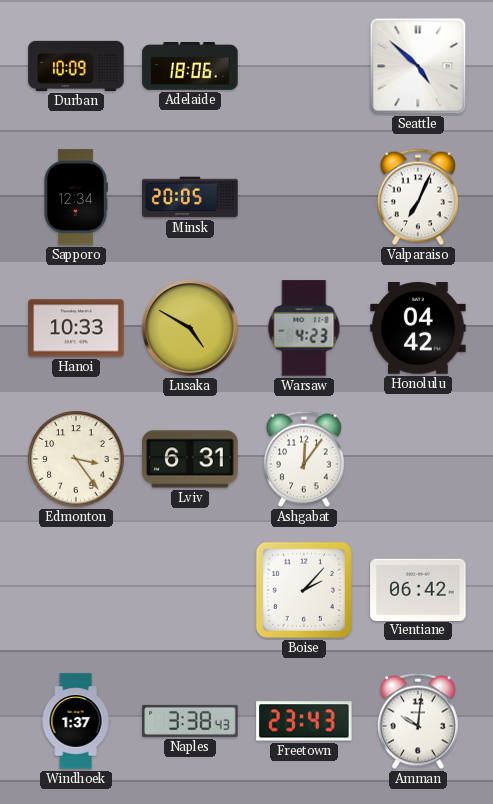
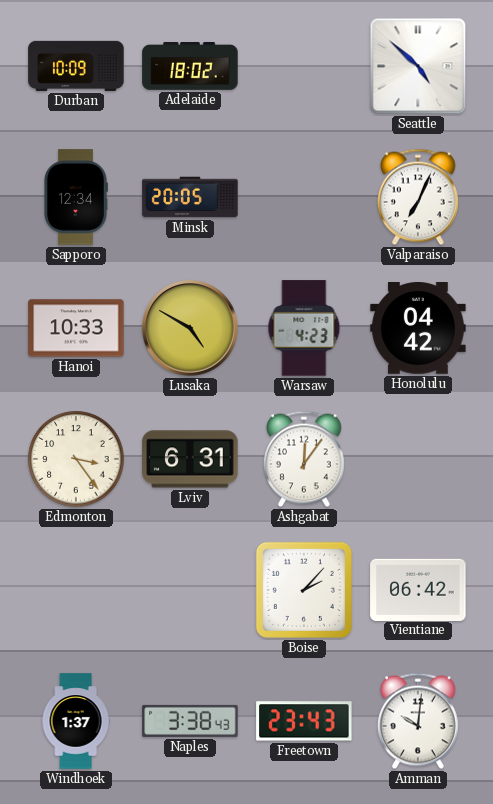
Adelaide: 18:06 -> 18:02
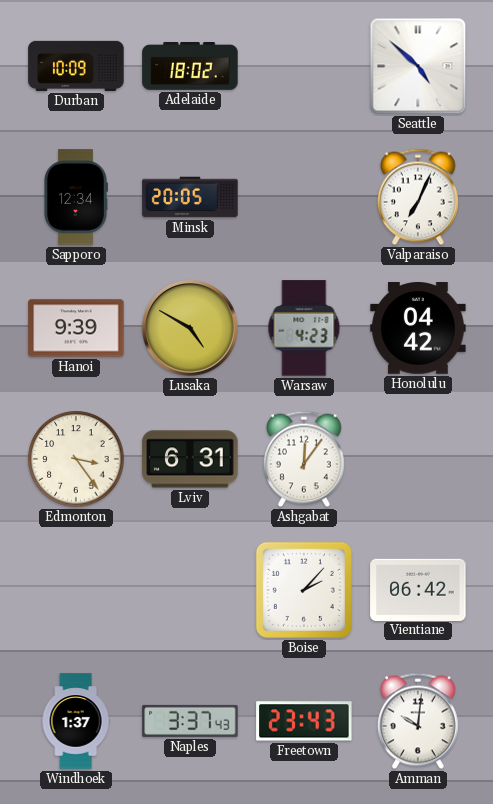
Hanoi: 10:33 -> 9:39
Naples: 3:38 -> 3:37
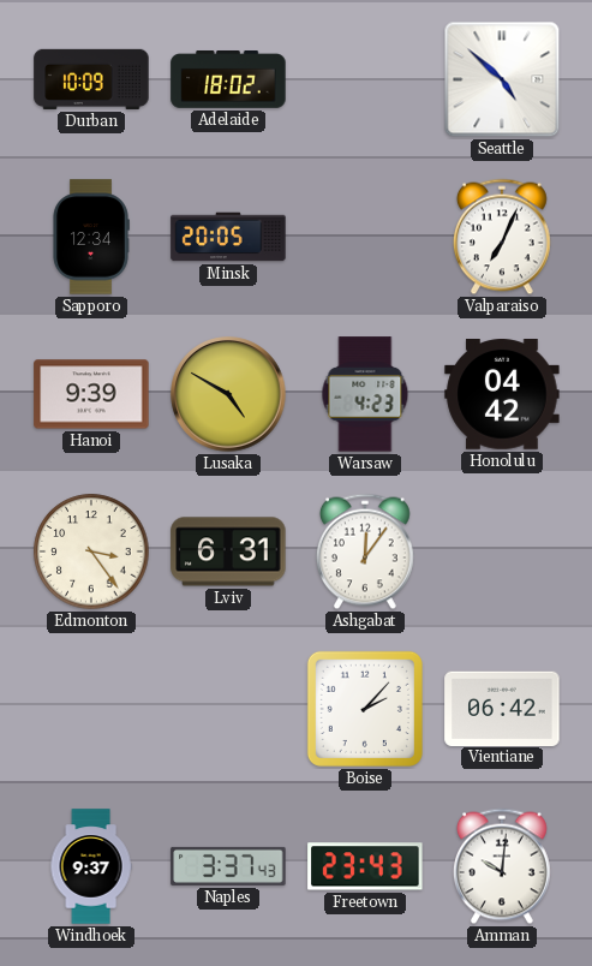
Windhoek: 1:37 -> 9:37
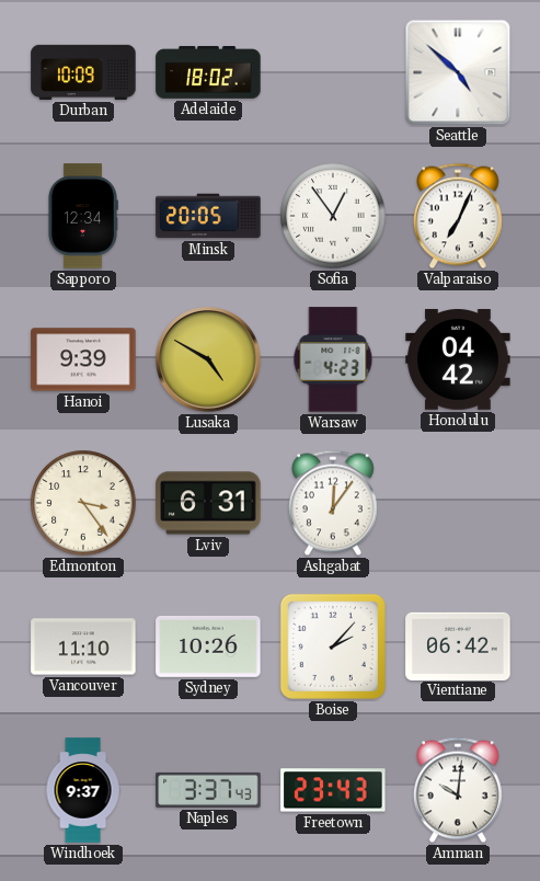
Sofia: none -> 12:54
Vancouver: none -> 11:10
Sydney: none -> 10:26
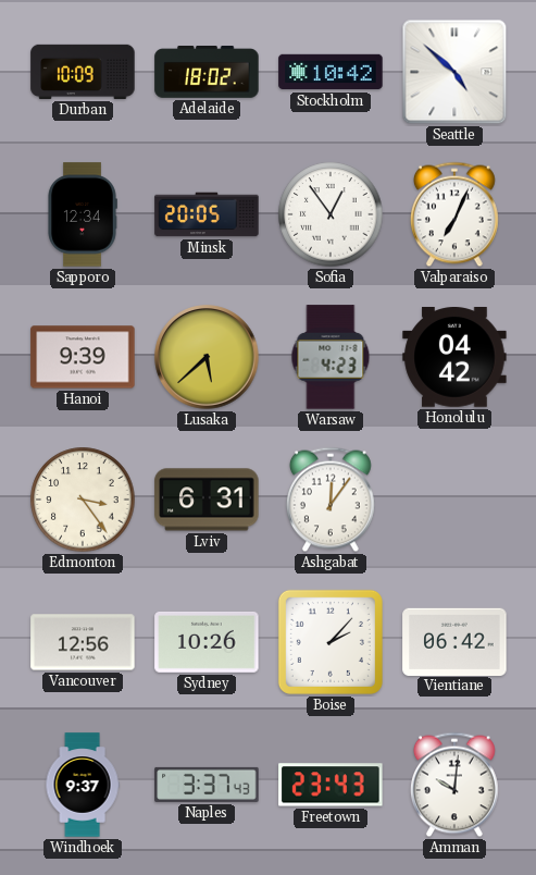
Stockholm: none -> 10:42
Lusaka: 4:50 -> 5:38
Vancouver: 11:10 -> 12:56
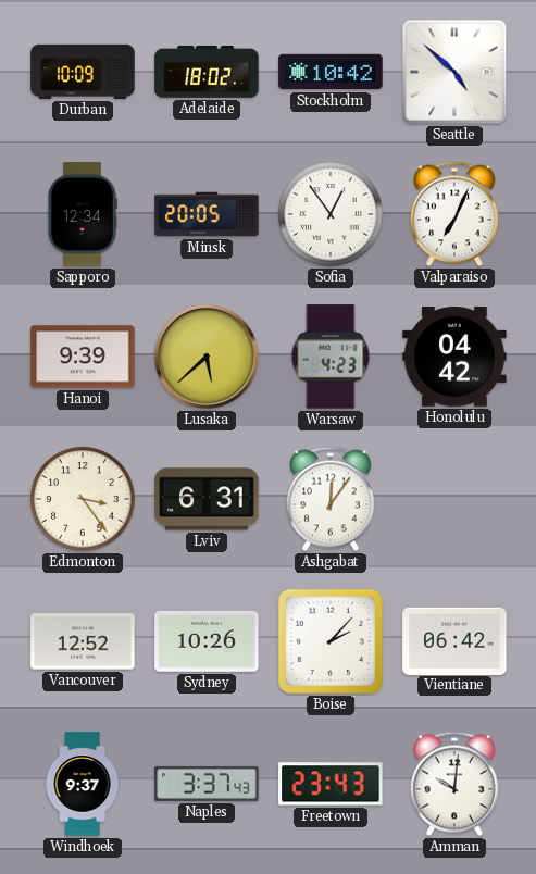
Vancouver: 12:56 -> 12:52
